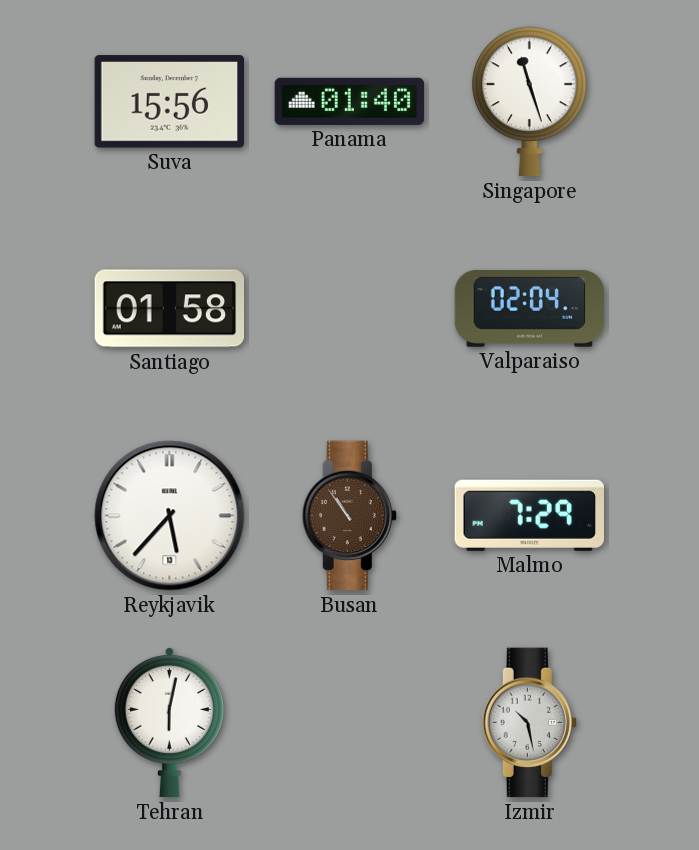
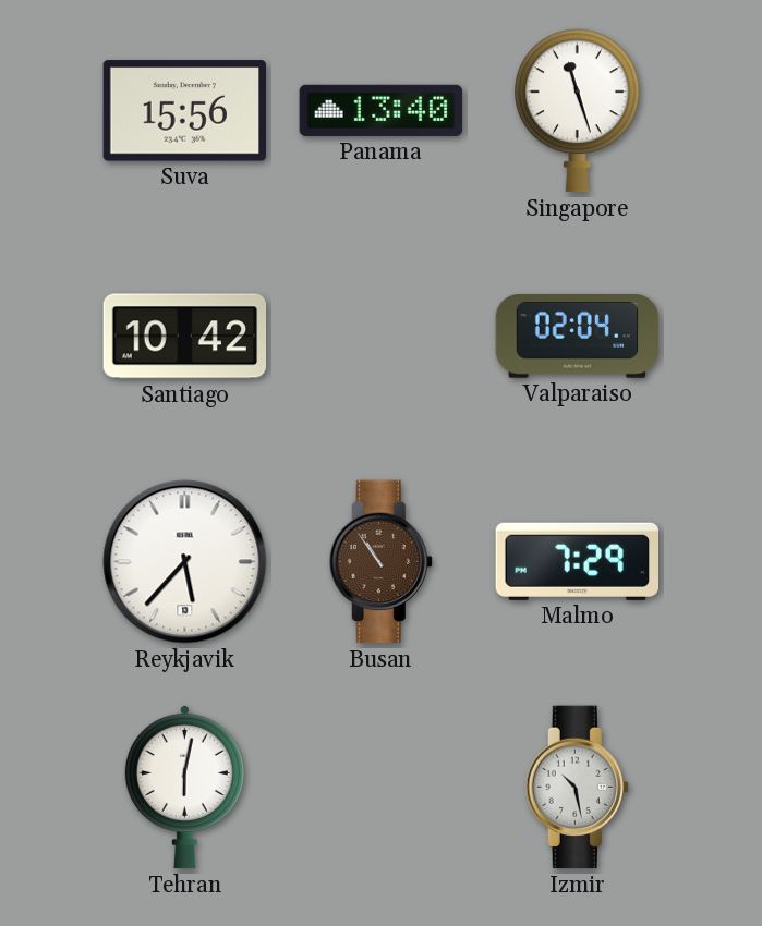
Panama: 01:40 -> 13:40
Santiago: 01:58 -> 10:42
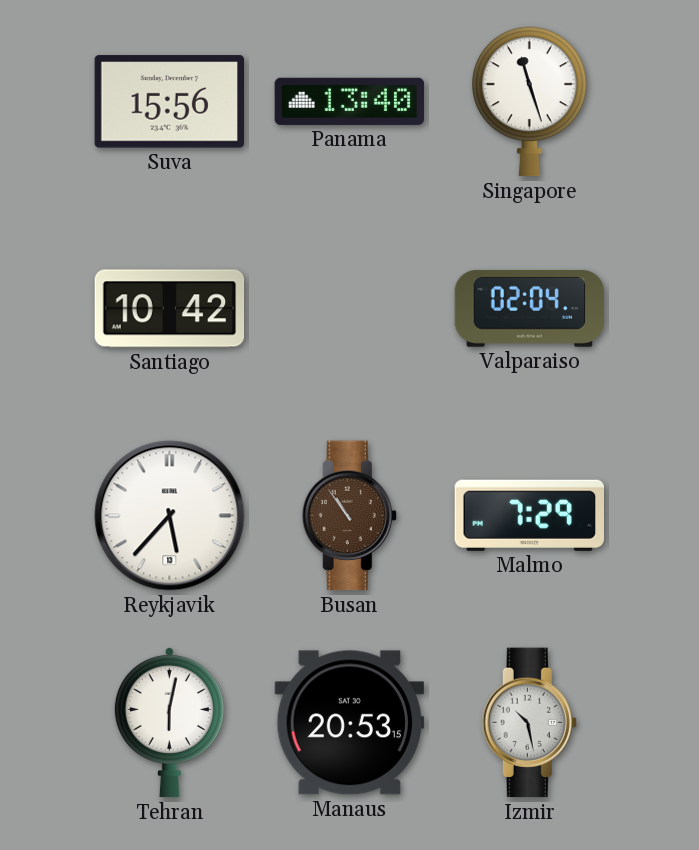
Manaus: none -> 20:53
